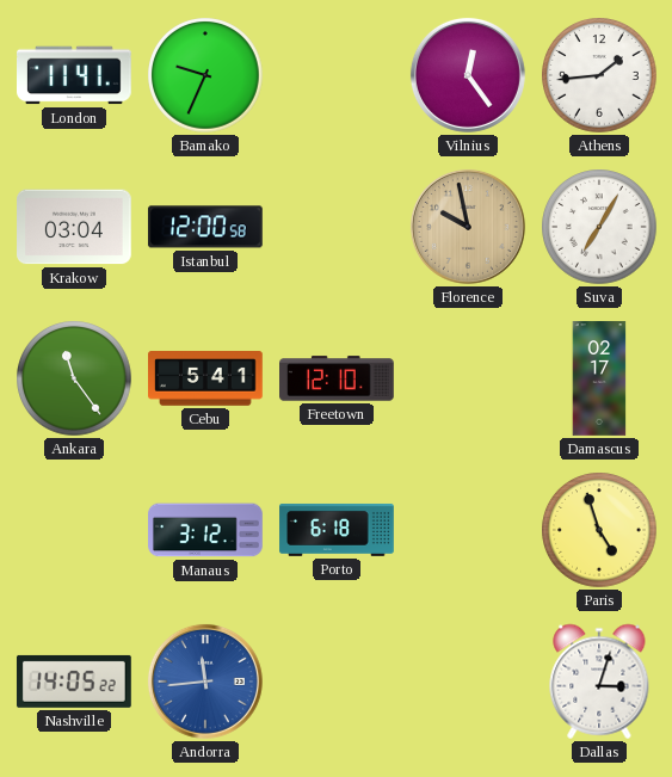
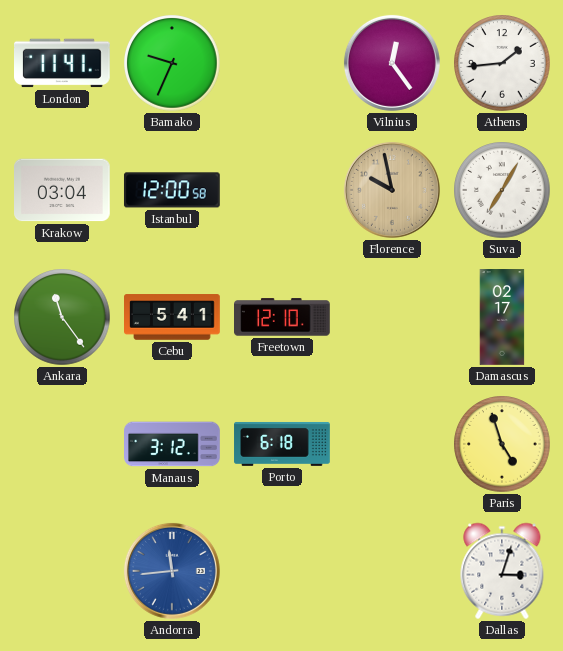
Nashville: 14:05 -> none
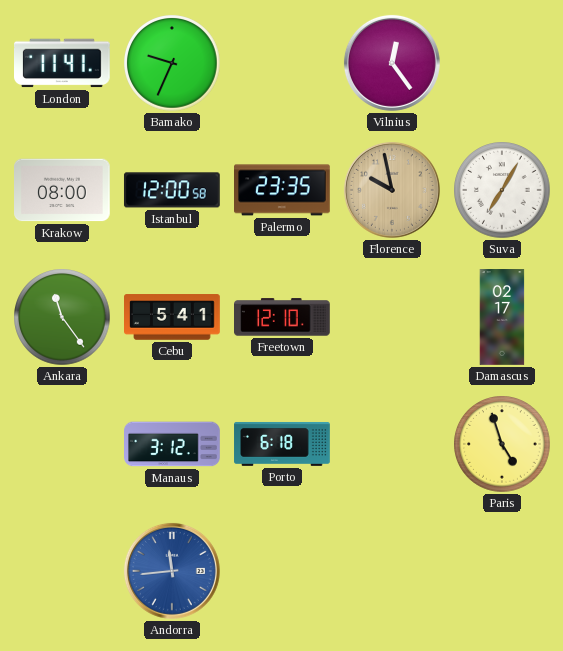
Athens: 1:44 -> none
Krakow: 03:04 -> 08:00
Palermo: none -> 23:35
Dallas: 3:03 -> none
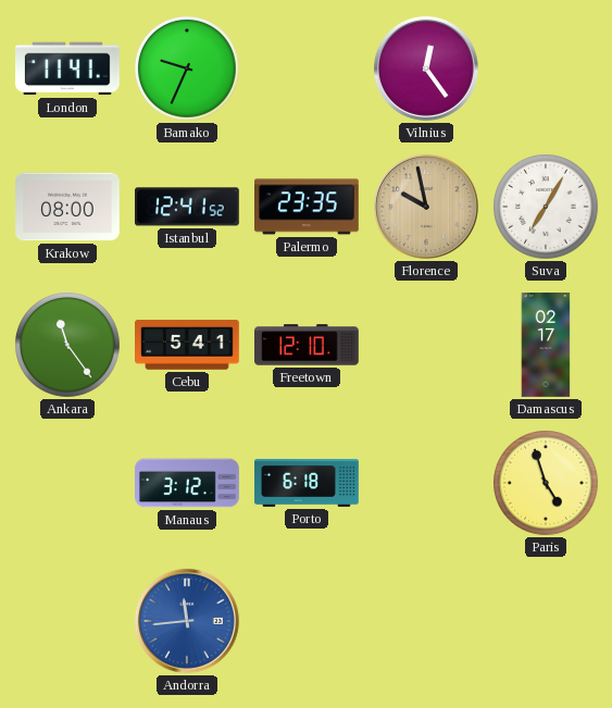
Istanbul: 12:00 -> 12:41
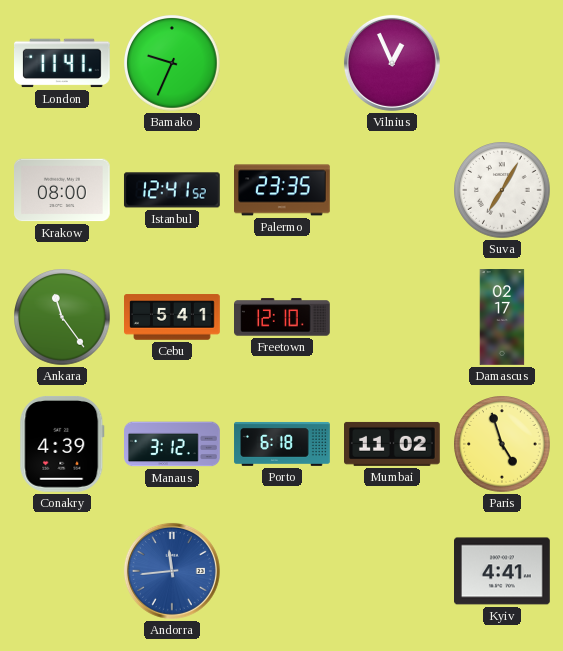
Vilnius: 12:24 -> 12:56
Florence: 9:58 -> none
Conakry: none -> 4:39
Mumbai: none -> 11:02
Kyiv: none -> 4:41
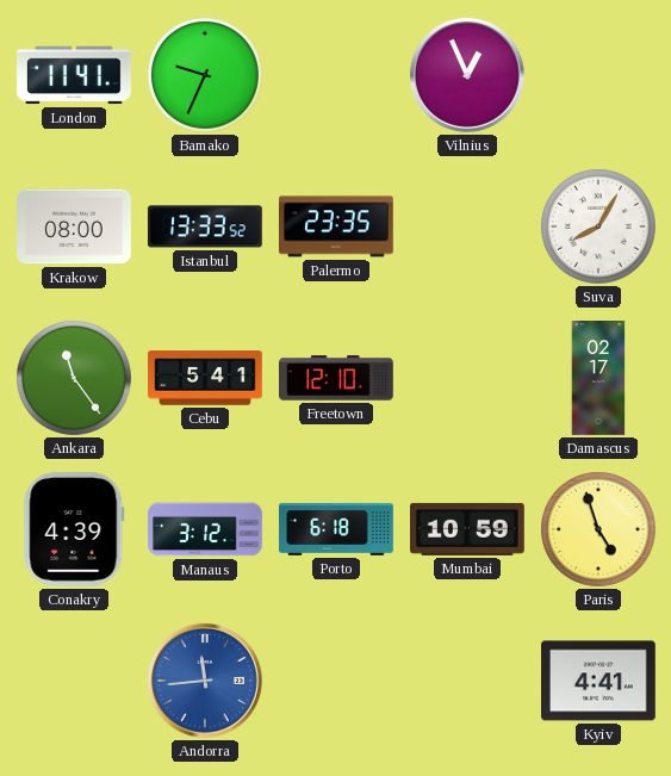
Istanbul: 12:41 -> 13:33
Suva: 7:05 -> 8:05
Mumbai: 11:02 -> 10:59
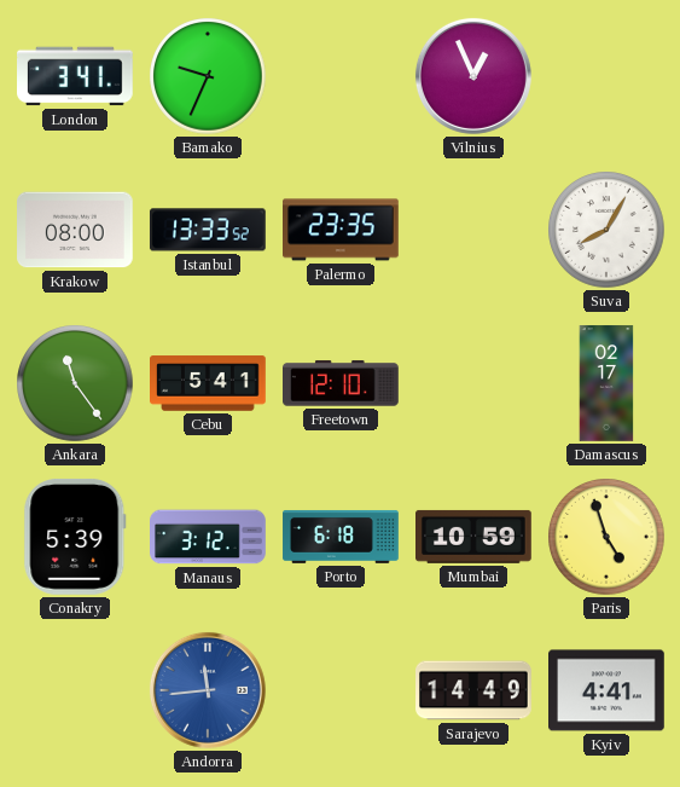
London: 11:41 -> 3:41
Conakry: 4:39 -> 5:39
Sarajevo: none -> 14:49
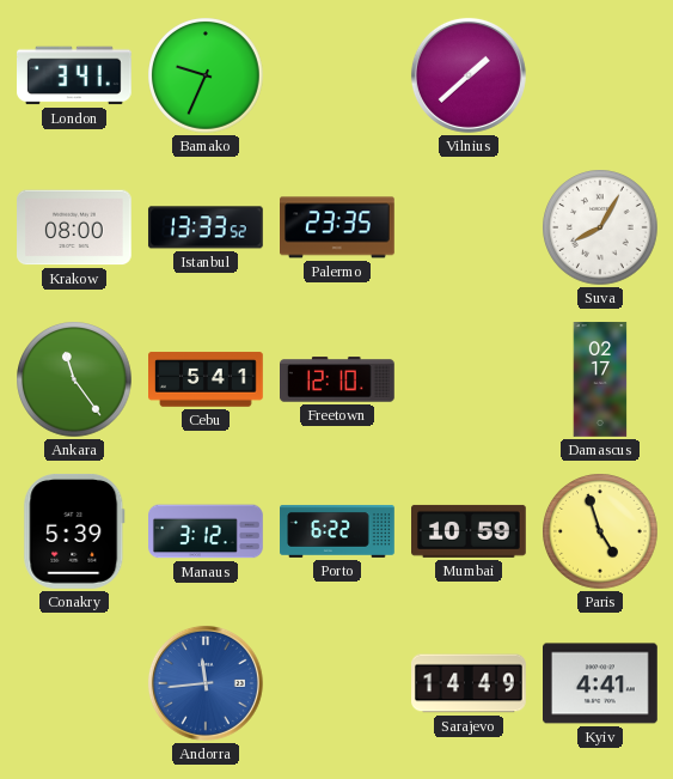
Vilnius: 12:56 -> 1:38
Porto: 6:18 -> 6:22
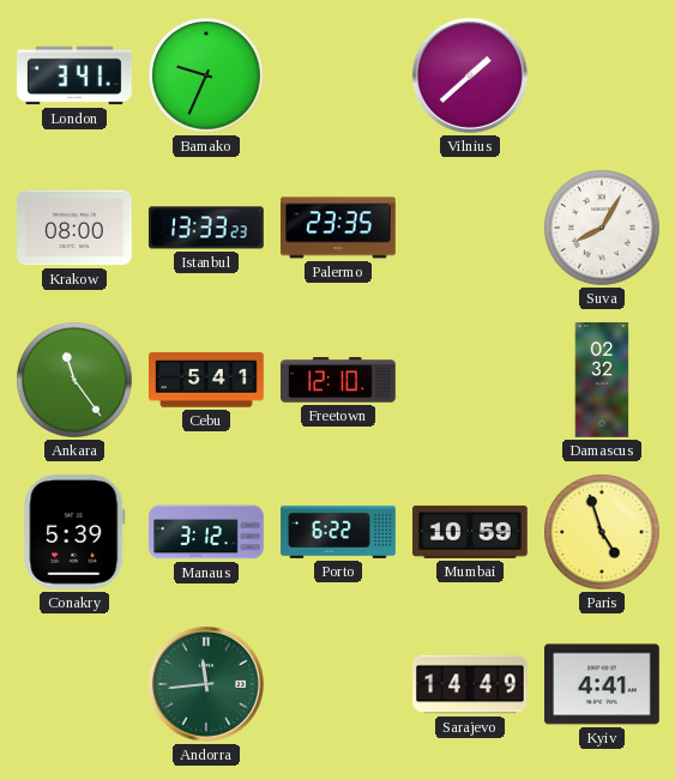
Istanbul: 13:33:52 -> 13:33:23
Damascus: 02:17 -> 02:32
Andorra dial: blue -> green
